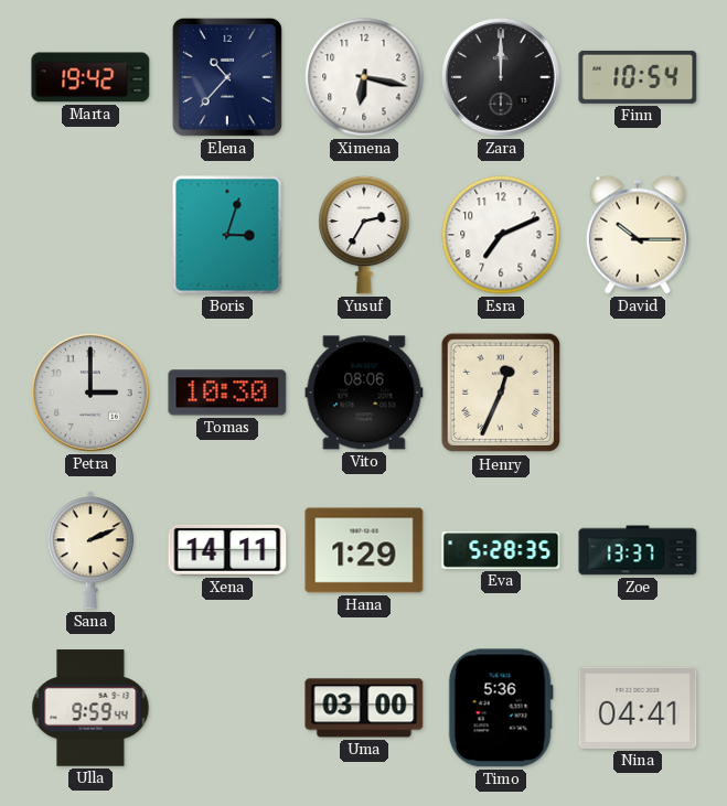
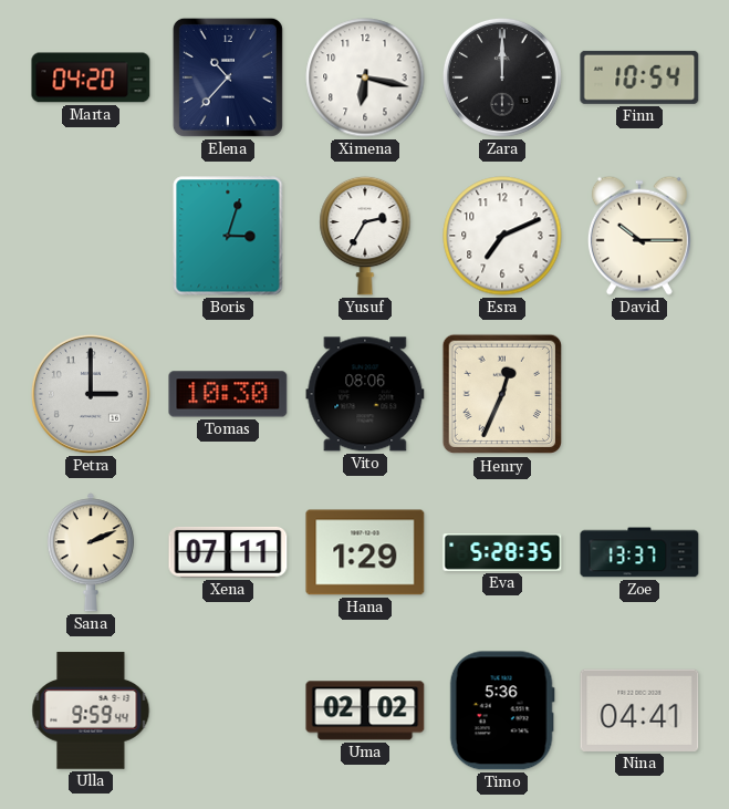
Marta: 19:42 -> 04:20
Xena: 14:11 -> 07:11
Uma: 03:00 -> 02:02
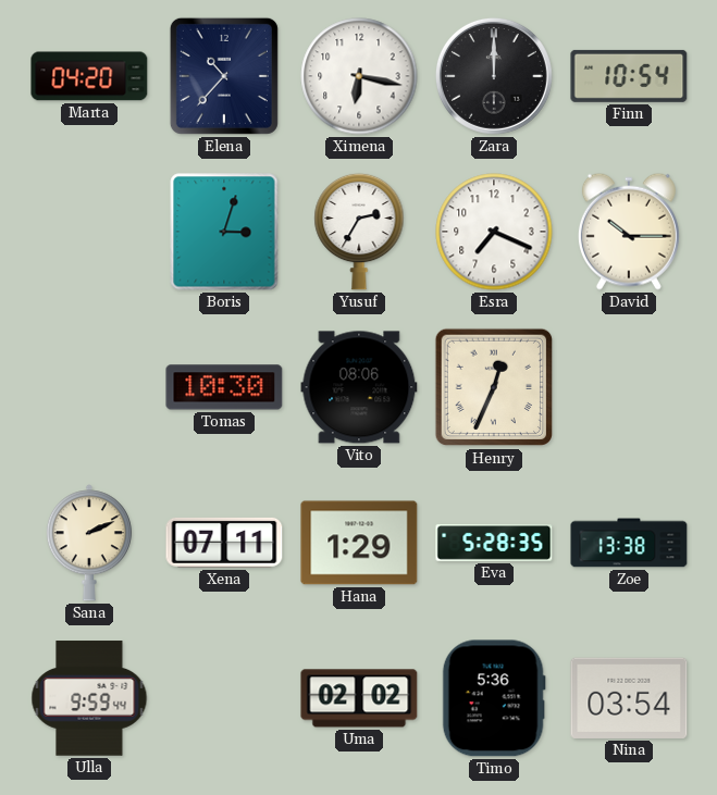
Esra: 7:11 -> 7:19
Petra: 3:00 -> none
Zoe: 13:37 -> 13:38
Nina: 04:41 -> 03:54
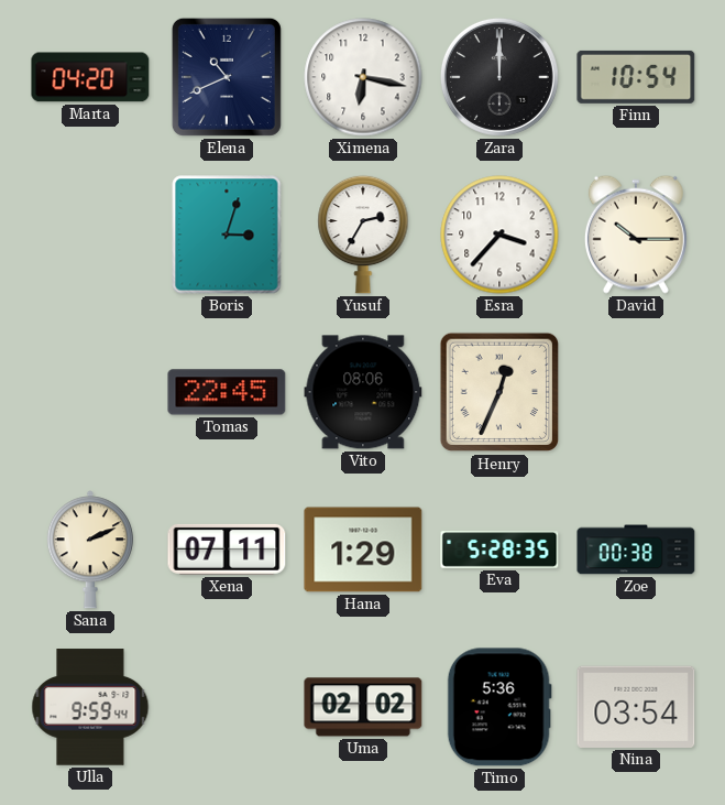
Elena: 10:37 -> 10:41
Esra: 7:19 -> 3:37
Tomas: 10:30 -> 22:45
Zoe: 13:38 -> 00:38
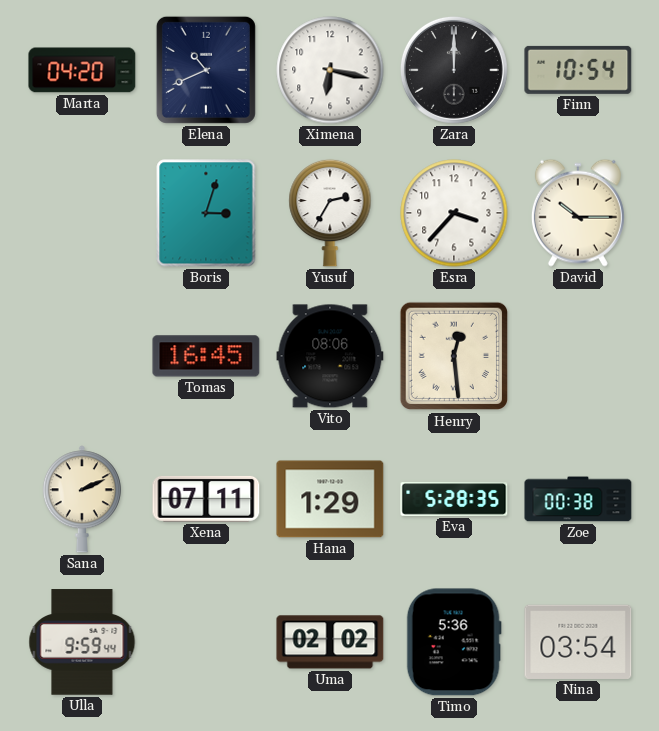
Tomas: 22:45 -> 16:45
Henry: 12:34 -> 12:29
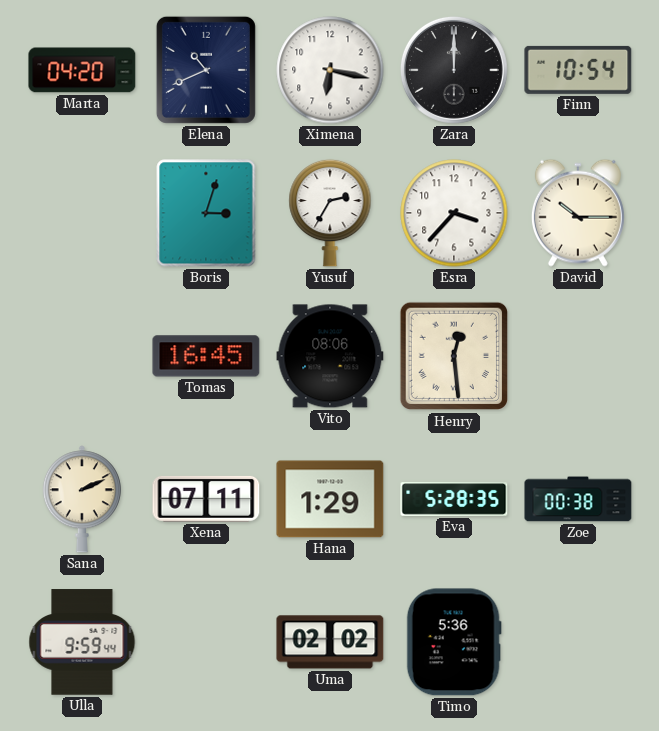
Nina: 03:54 -> none
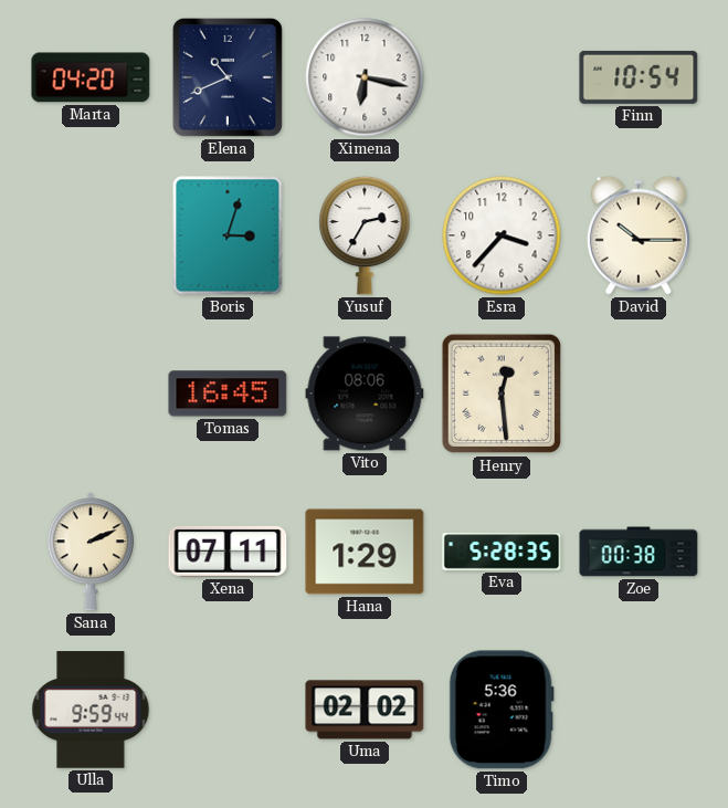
Zara: 12:00 -> none
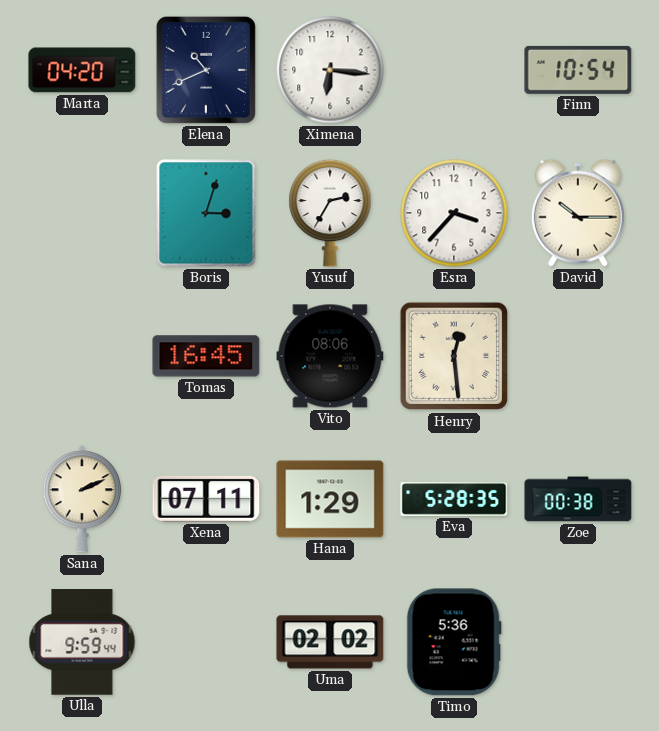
Ximena: 6:17 -> 6:16
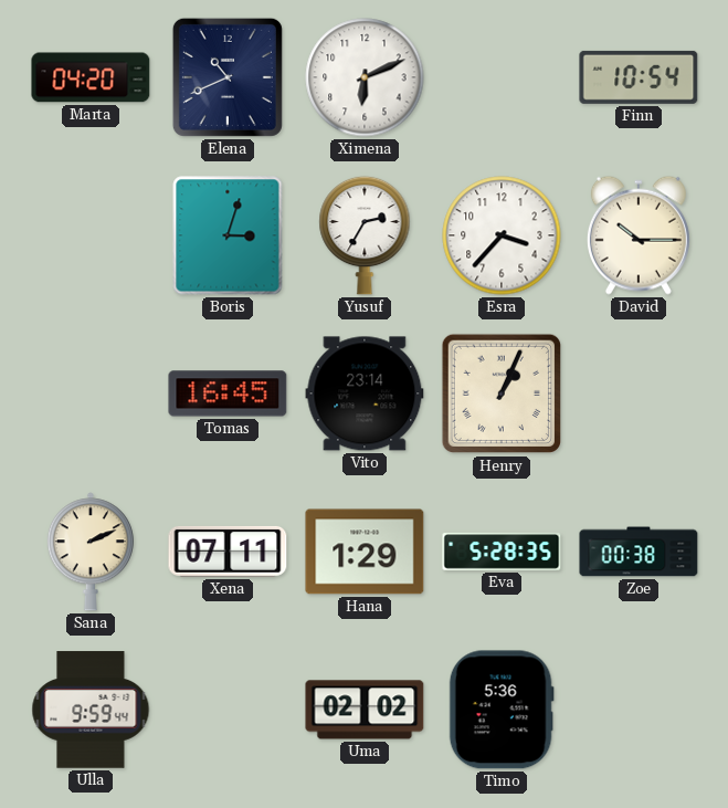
Ximena: 6:16 -> 6:11
Vito: 08:06 -> 23:14
Henry: 12:29 -> 1:04
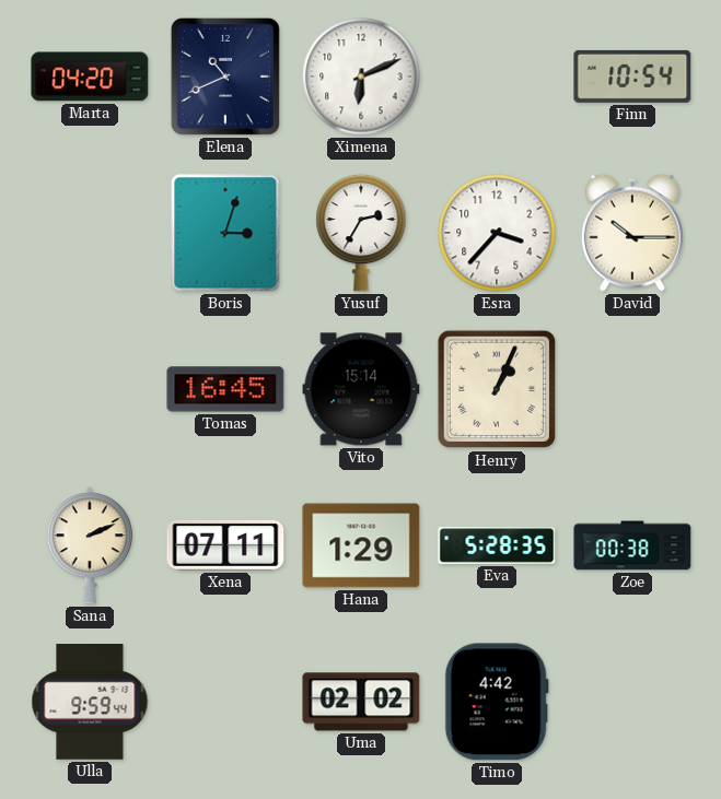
Vito: 23:14 -> 15:14
Timo: 5:36 -> 4:42
